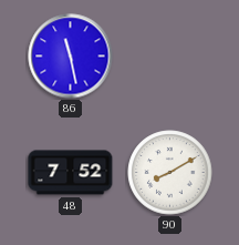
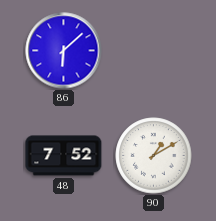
86: 11:28 -> 6:08
90: 8:10 -> 1:10
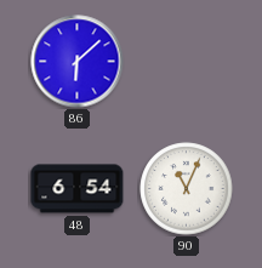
48: 7:52 -> 6:54
90: 1:10 -> 11:04
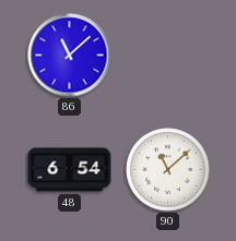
86: 6:08 -> 11:08
90: 11:04 -> 11:08
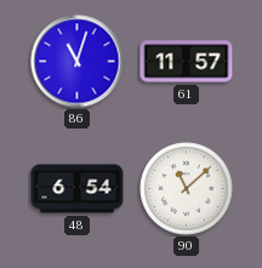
86: 11:08 -> 11:03
61: none -> 11:57
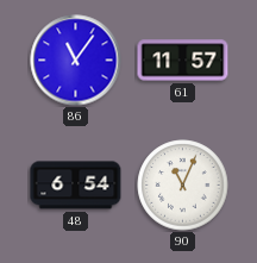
86: 11:03 -> 11:06
90: 11:08 -> 11:04
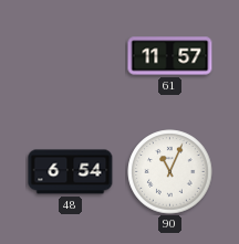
86: 11:06 -> none
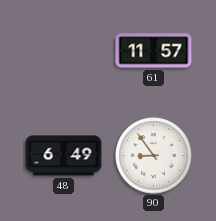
48: 6:54 -> 6:49
90: 11:04 -> 8:54
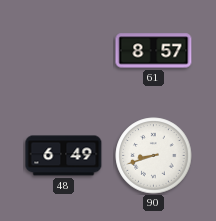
61: 11:57 -> 8:57
90: 8:54 -> 8:42
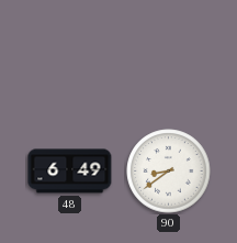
61: 8:57 -> none
90: 8:42 -> 8:39
